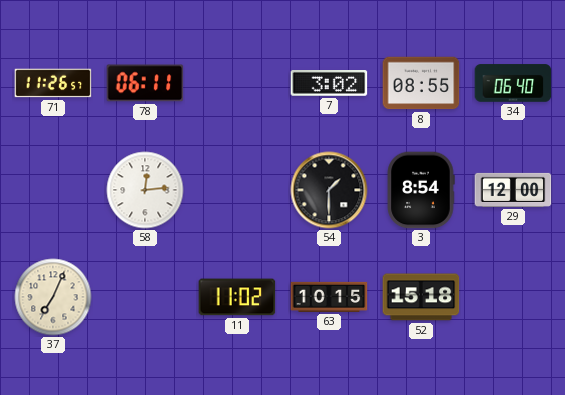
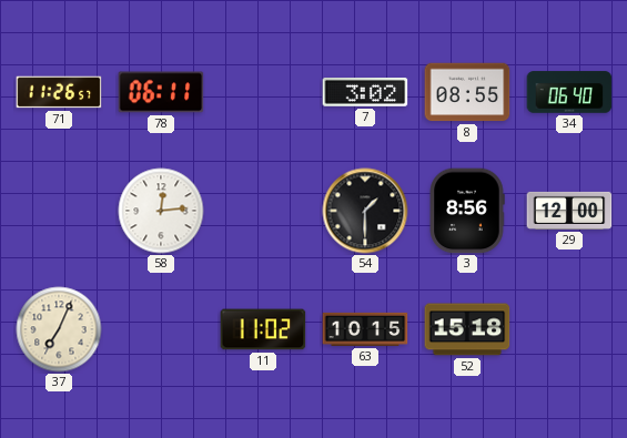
3: 8:54 -> 8:56
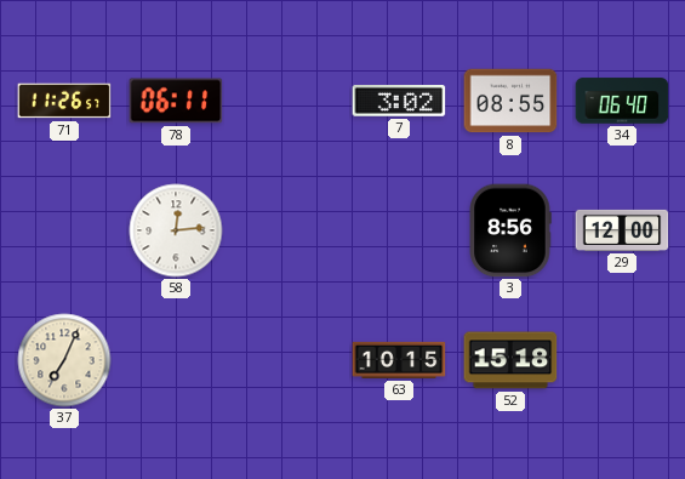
54: 1:30 -> none
11: 11:02 -> none
